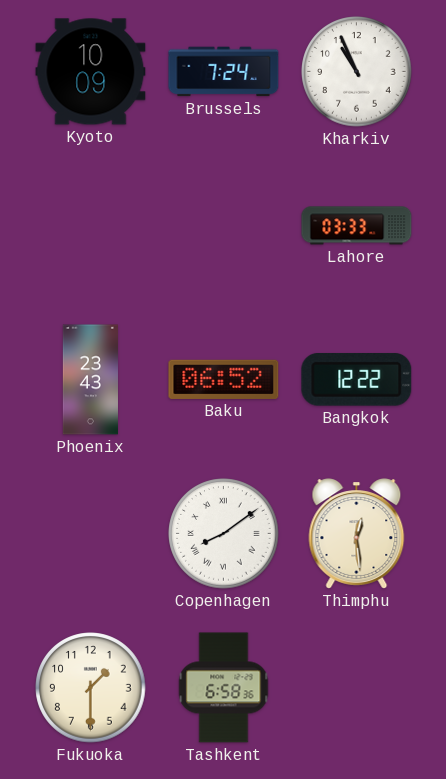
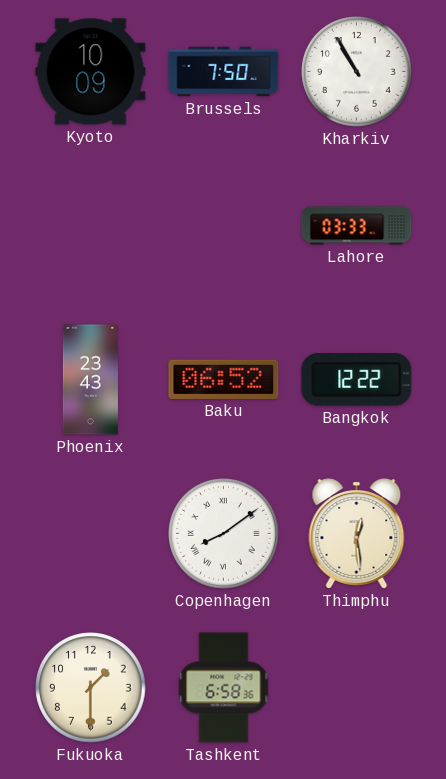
Brussels: 7:24 -> 7:50
Kharkiv: 10:56 -> 10:55
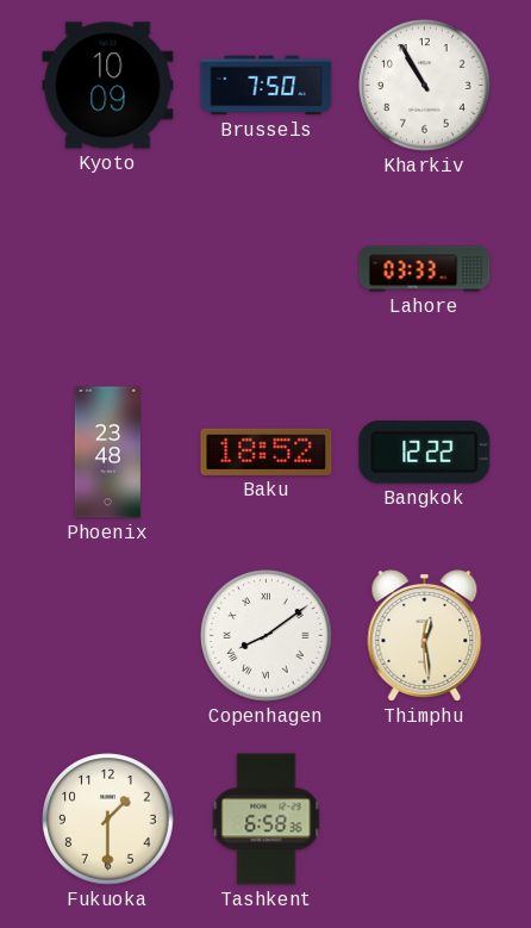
Phoenix: 23:43 -> 23:48
Baku: 06:52 -> 18:52
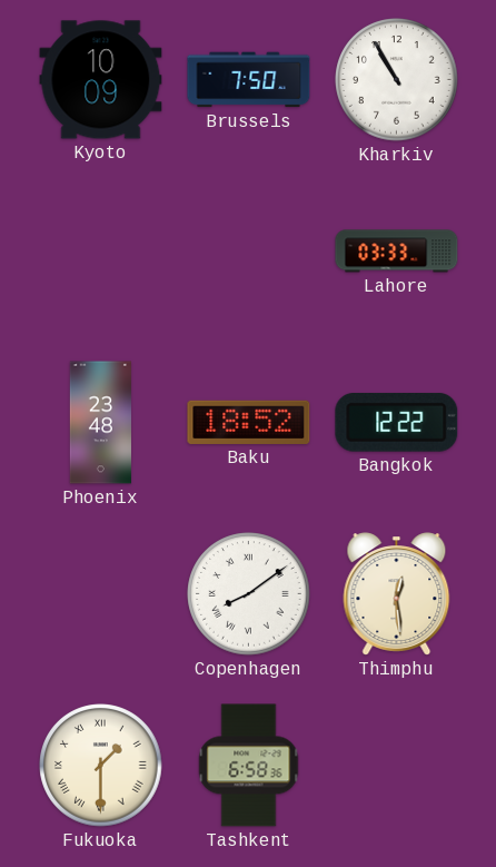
Fukuoka numerals: Arabic -> Roman
